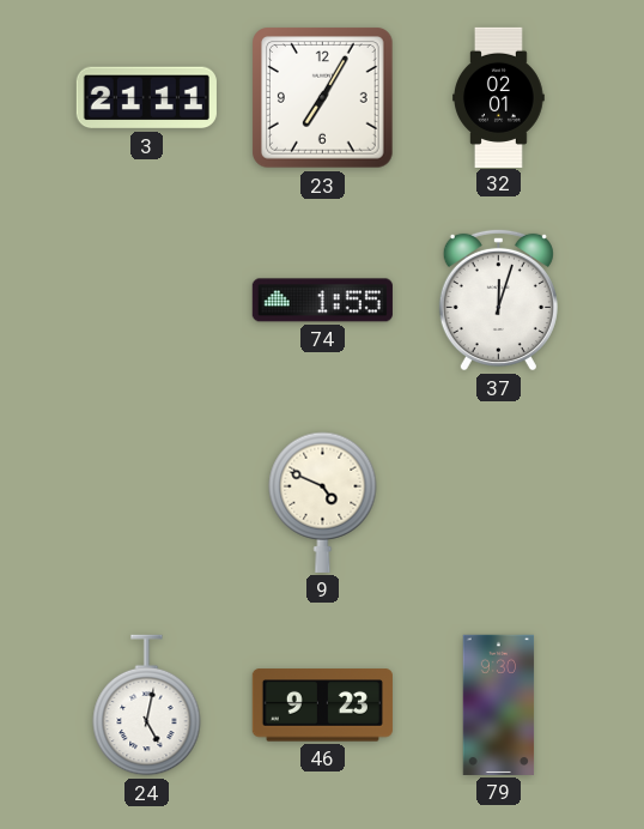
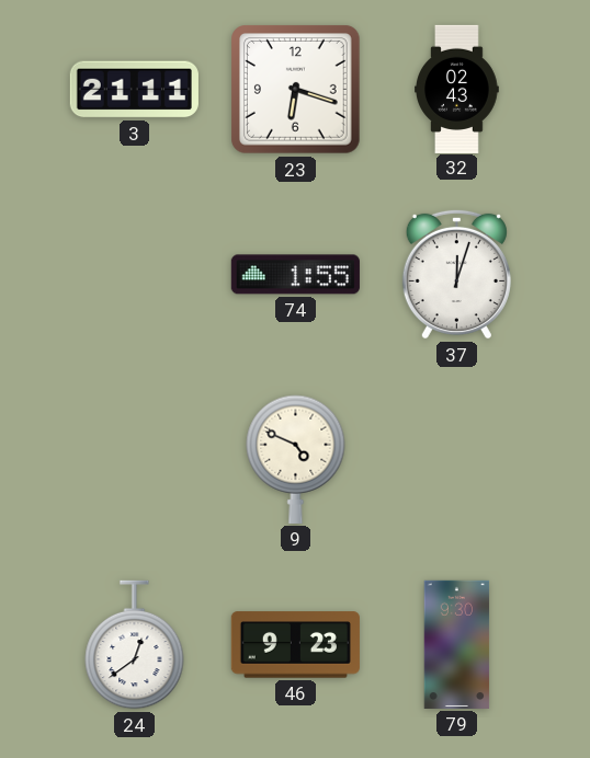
23: 7:05 -> 6:18
32: 02:01 -> 02:43
24: 5:02 -> 12:39
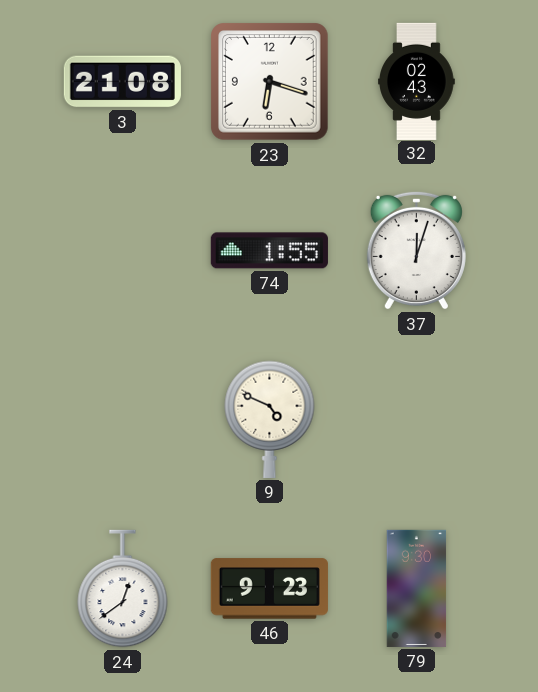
3: 21:11 -> 21:08
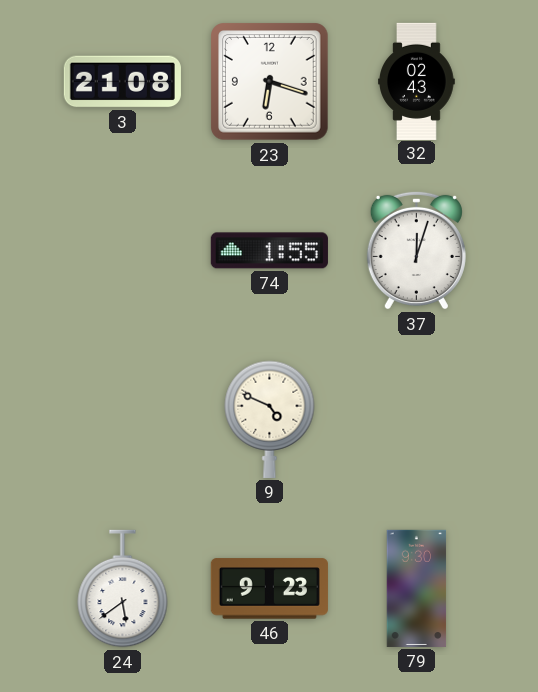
24: 12:39 -> 5:39
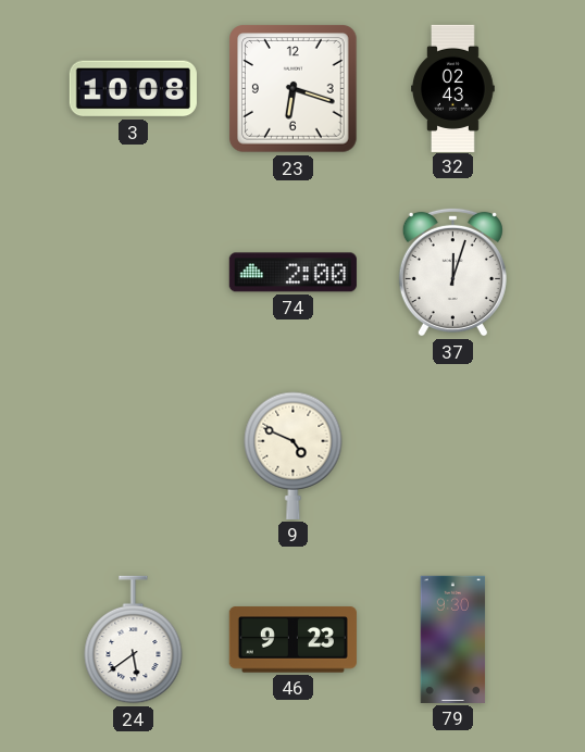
3: 21:08 -> 10:08
74: 1:55 -> 2:00
